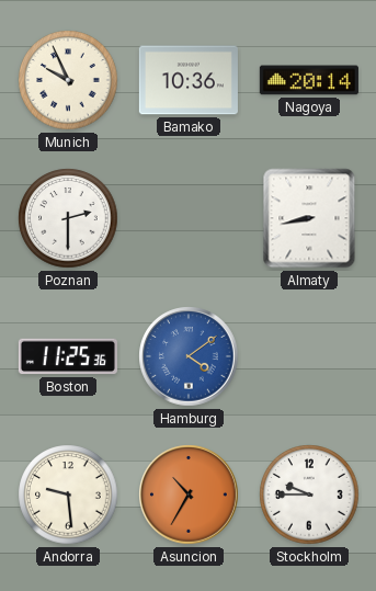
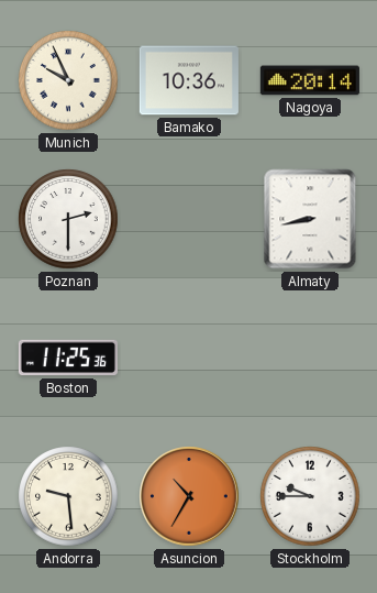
Hamburg: 4:09 -> none
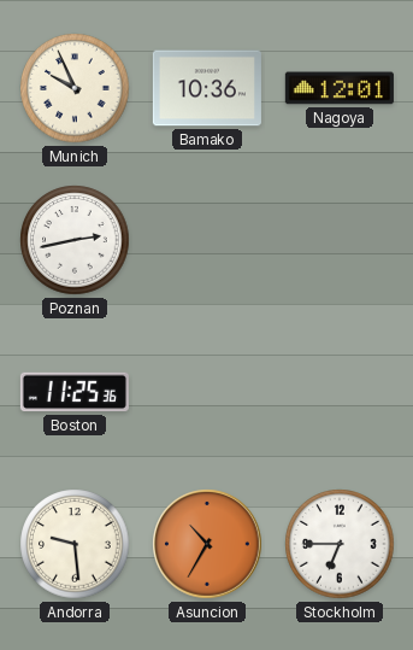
Nagoya: 20:14 -> 12:01
Poznan: 2:30 -> 2:43
Almaty: 8:43 -> none
Stockholm: 9:45 -> 6:45
